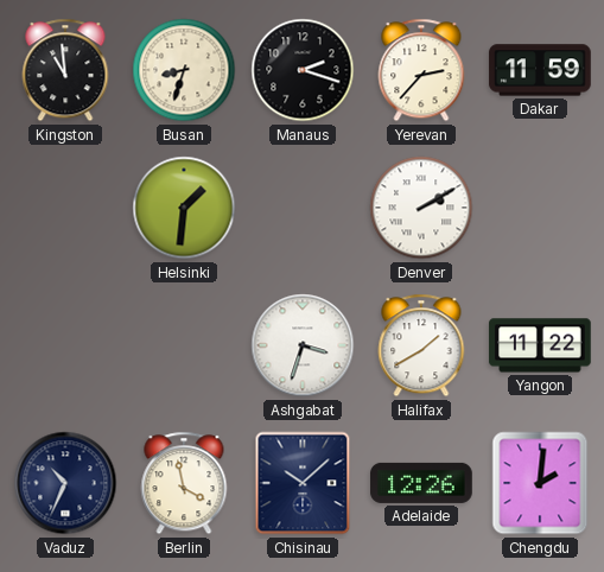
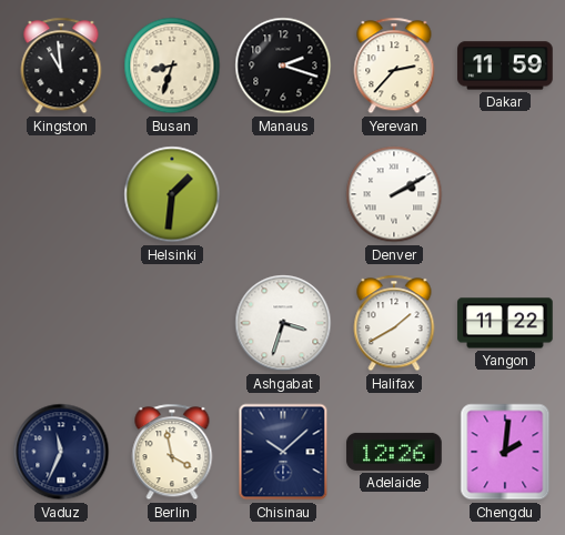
Vaduz: 10:34 -> 11:34
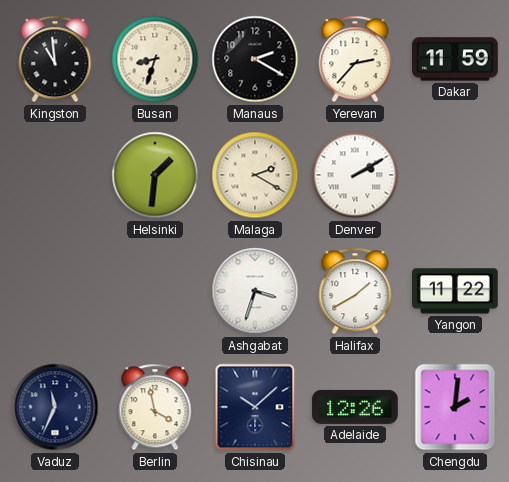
Manaus: 2:18 -> 2:20
Malaga: none -> 2:20
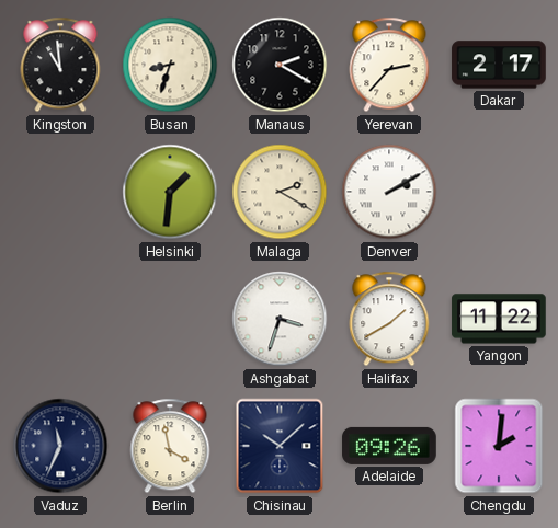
Dakar: 11:59 -> 2:17
Adelaide: 12:26 -> 09:26
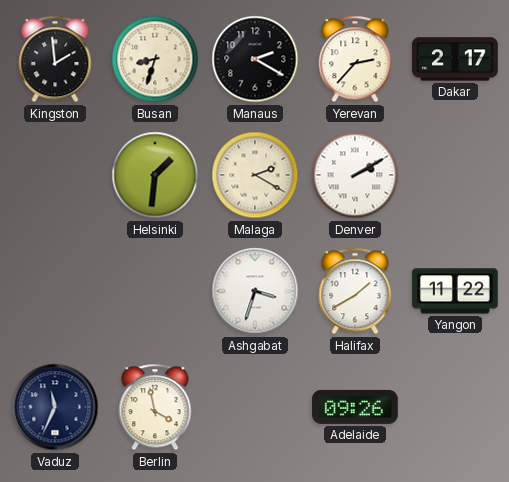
Kingston: 10:59 -> 1:59
Chisinau: 10:08 -> none
Chengdu: 2:01 -> none
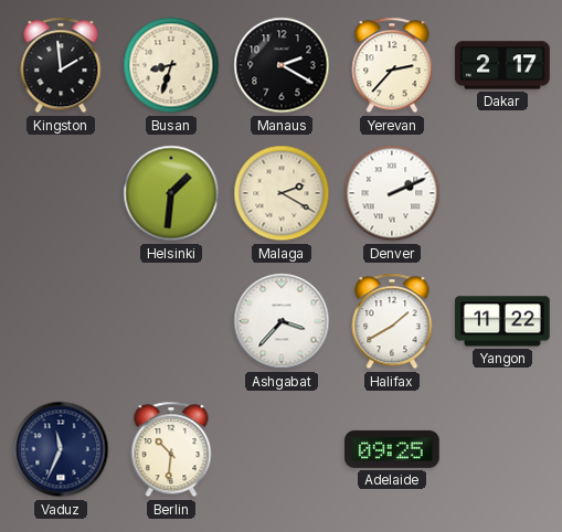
Denver: 2:10 -> 2:11
Ashgabat: 3:33 -> 3:37
Berlin: 3:58 -> 10:31
Adelaide: 09:26 -> 09:25
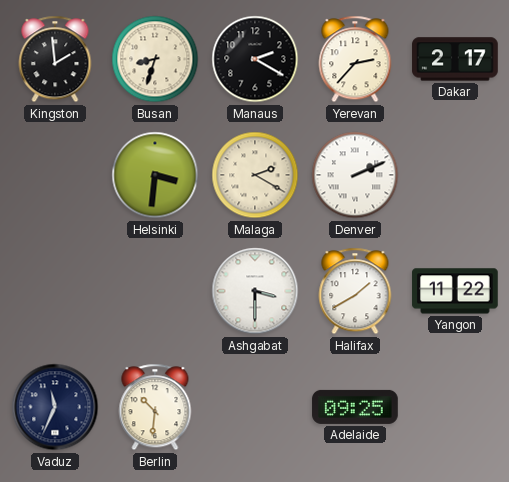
Helsinki: 1:31 -> 3:31
Ashgabat: 3:37 -> 3:30
